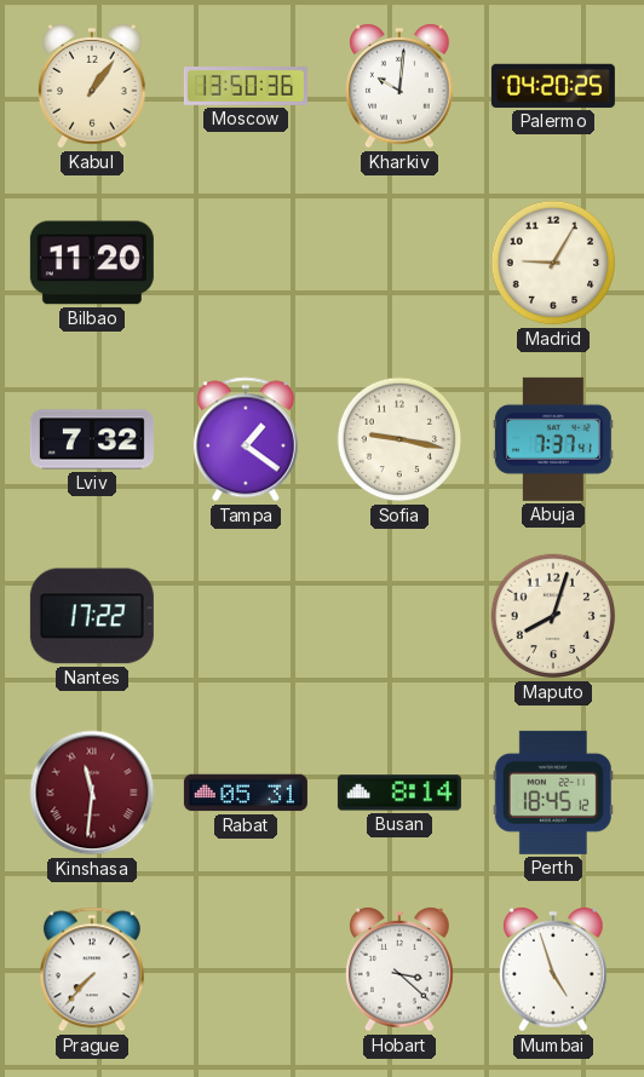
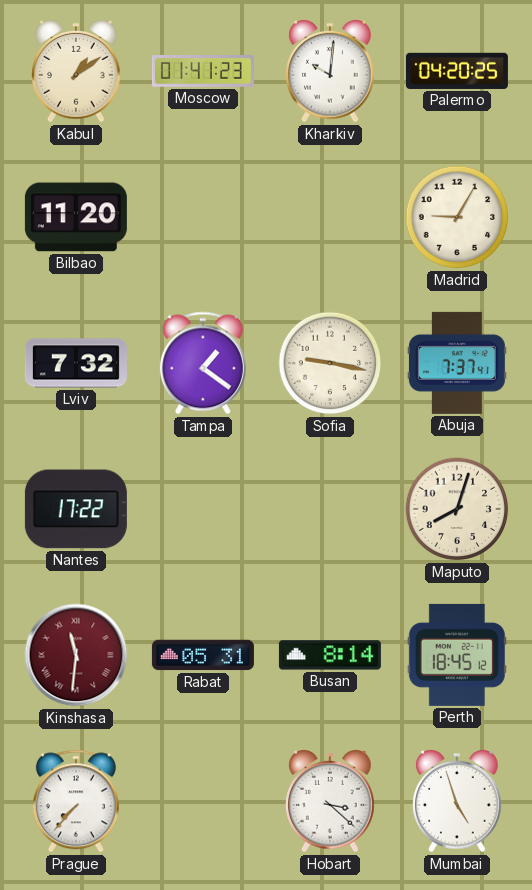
Kabul: 1:06 -> 1:09
Moscow: 13:50 -> 01:41
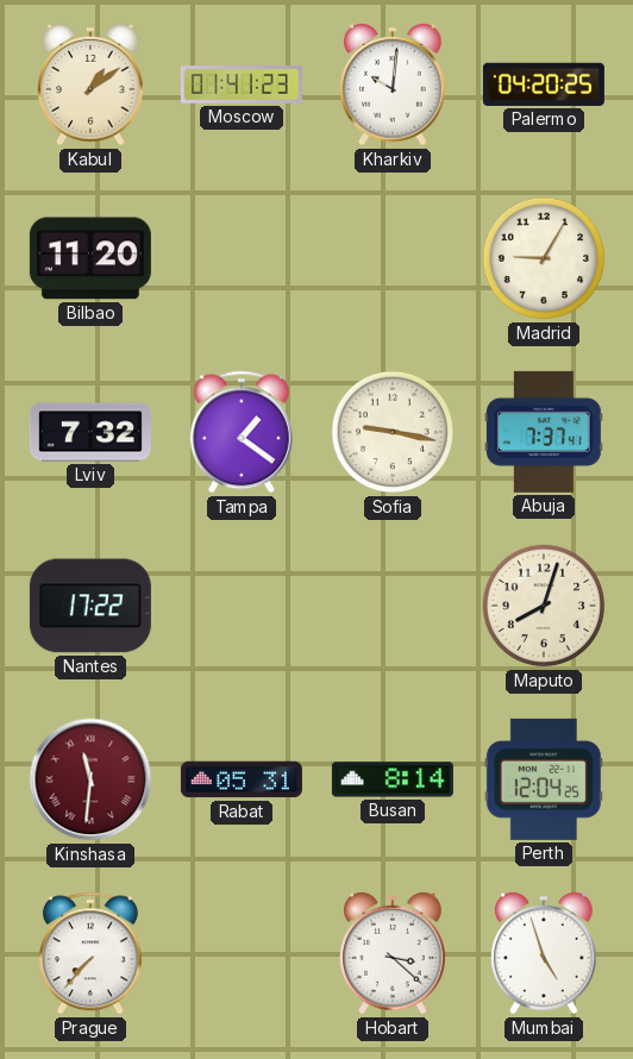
Perth: 18:45 -> 12:04
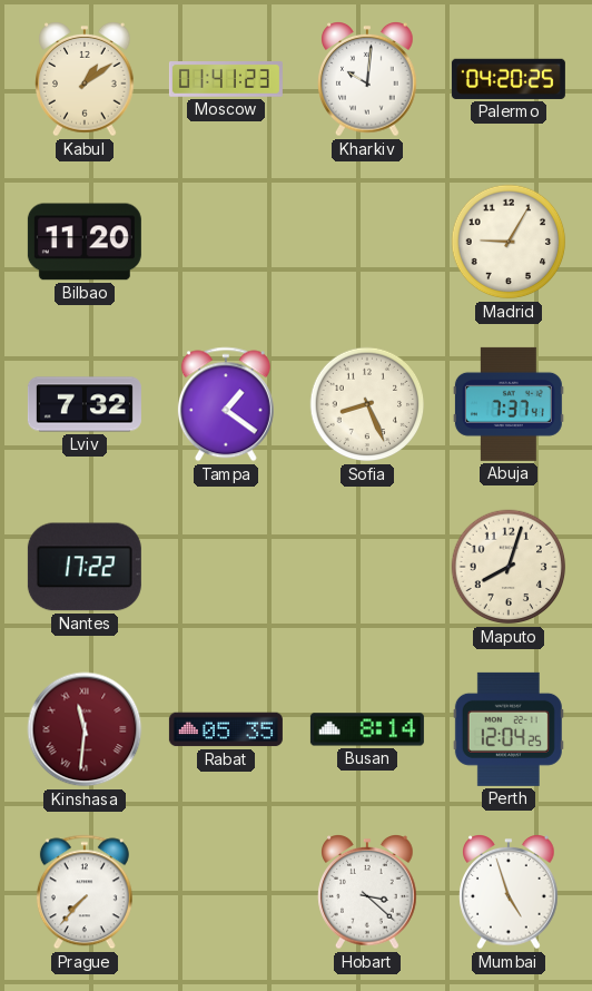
Sofia: 9:17 -> 8:26
Rabat: 05:31 -> 05:35
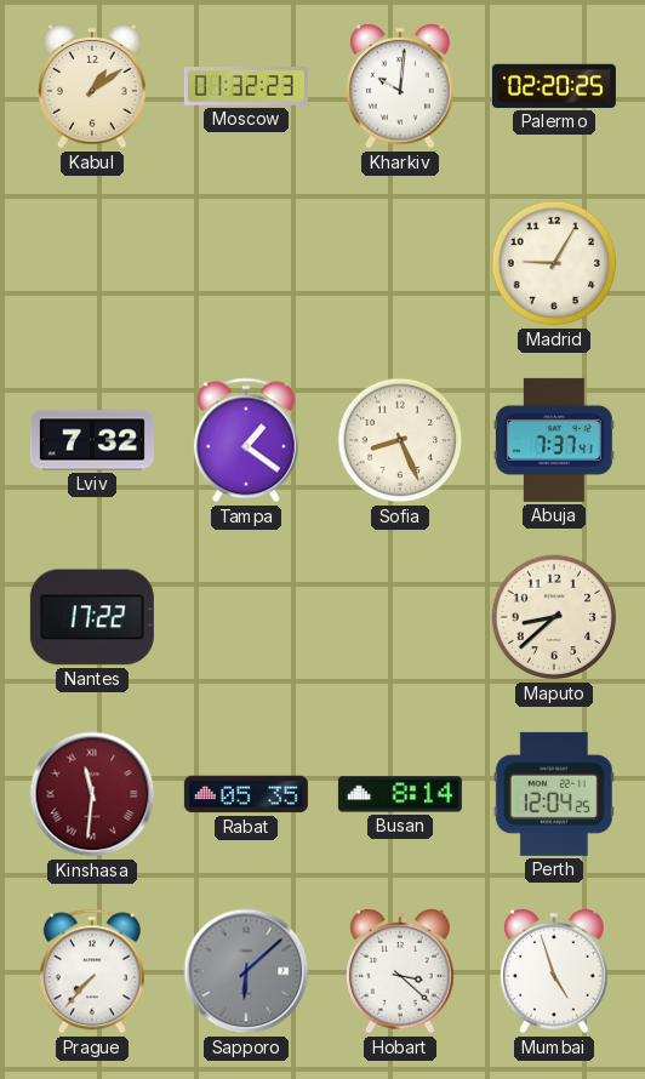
Moscow: 01:41 -> 01:32
Palermo: 04:20 -> 02:20
Bilbao: 11:20 -> none
Maputo: 8:03 -> 8:38
Sapporo: none -> 6:08
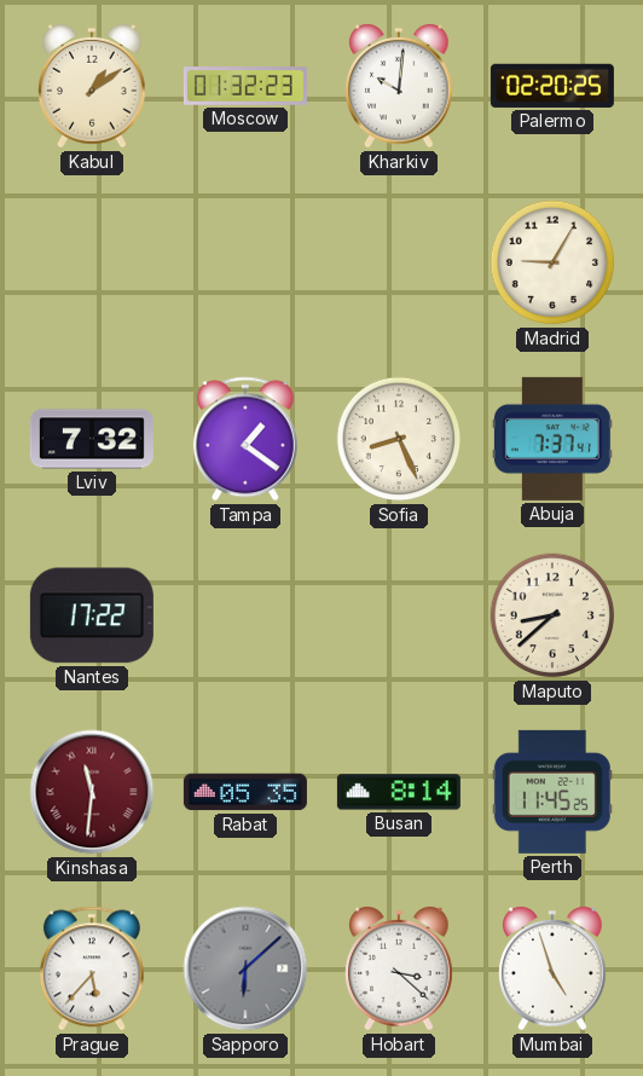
Perth: 12:04 -> 11:45
Prague: 7:37 -> 5:37
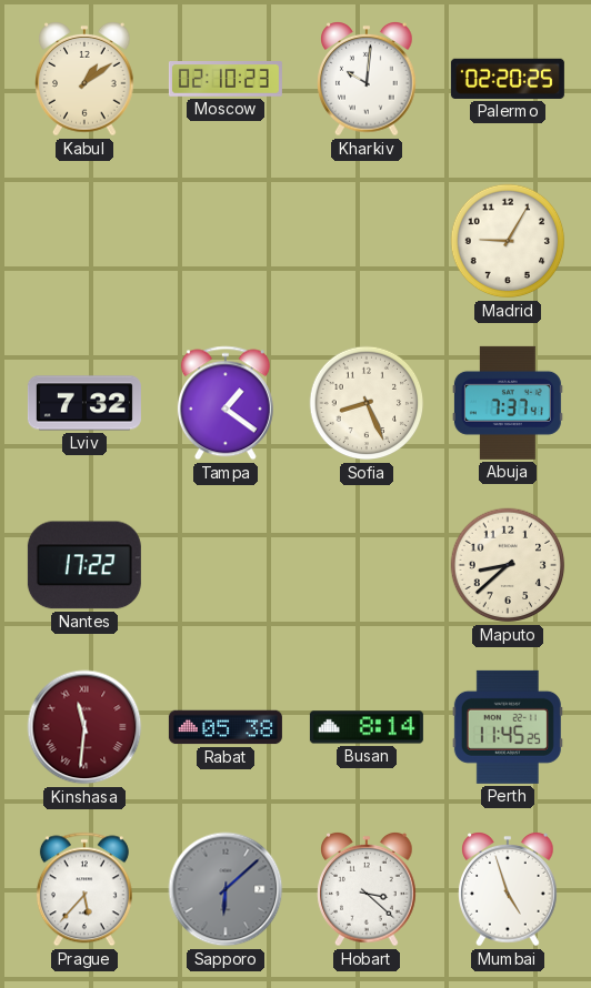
Moscow: 01:32 -> 02:10
Rabat: 05:35 -> 05:38
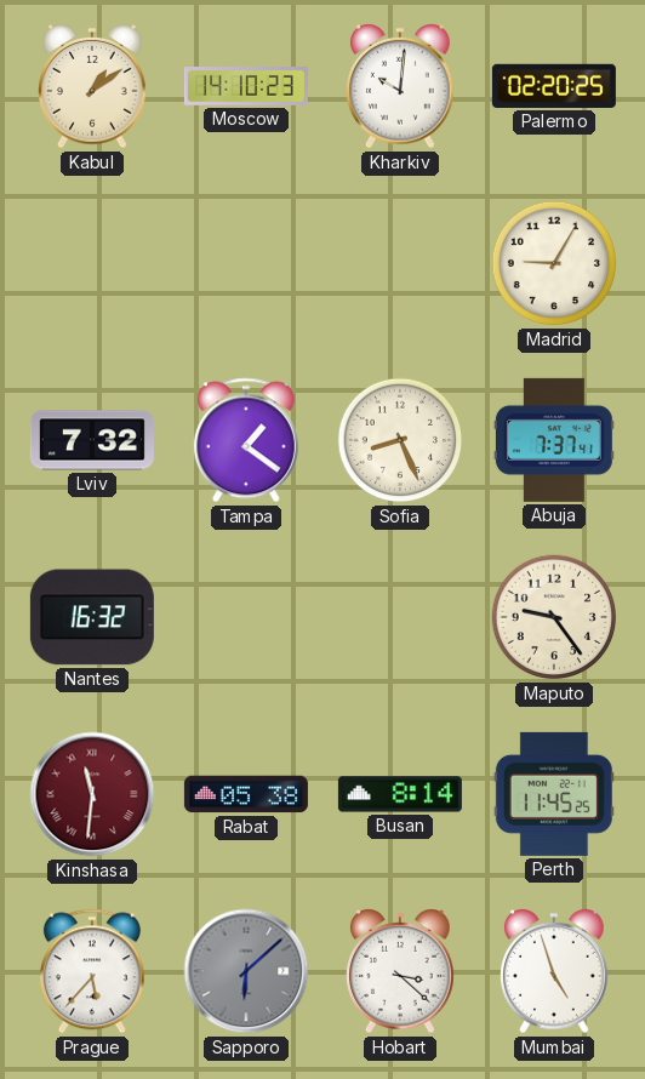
Moscow: 02:10 -> 14:10
Nantes: 17:22 -> 16:32
Maputo: 8:38 -> 9:24
